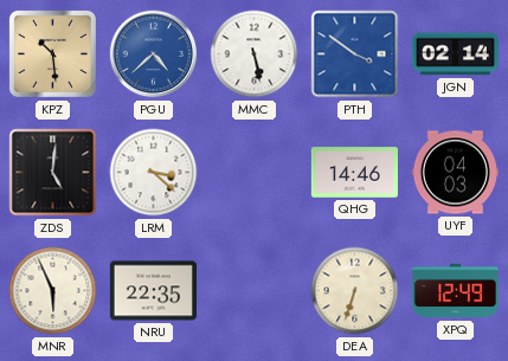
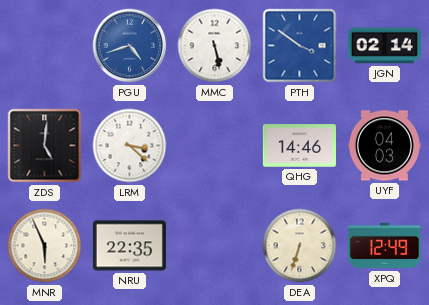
KPZ: 10:29 -> none
PGU: 4:38 -> 4:42
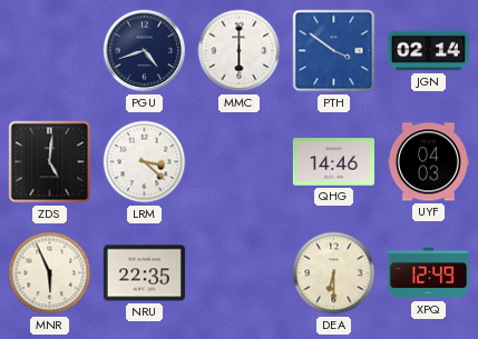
PGU dial: blue -> navy
MMC: 5:28 -> 6:00
DEA: 6:33 -> 6:30
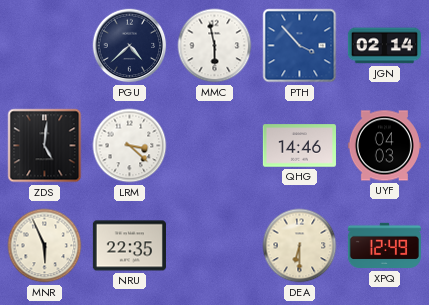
PGU: 4:42 -> 4:38
MMC: 6:00 -> 5:58
PTH: 3:51 -> 3:53
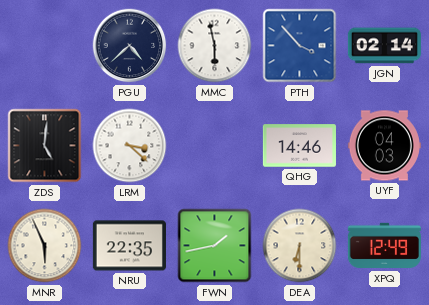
FWN: none -> 1:43
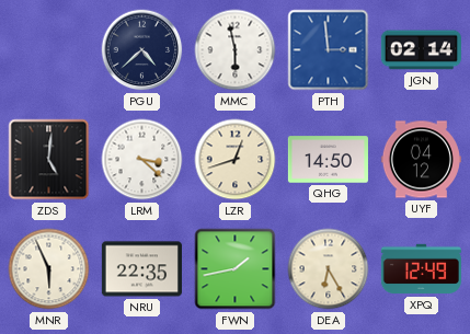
PTH: 3:53 -> 2:59
LZR: none -> 12:42
QHG: 14:46 -> 14:50
UYF: 04:03 -> 04:12
DEA: 6:30 -> 6:25
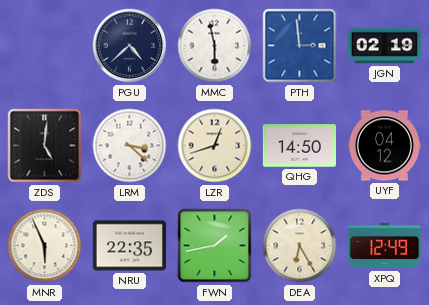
JGN: 02:14 -> 02:19
